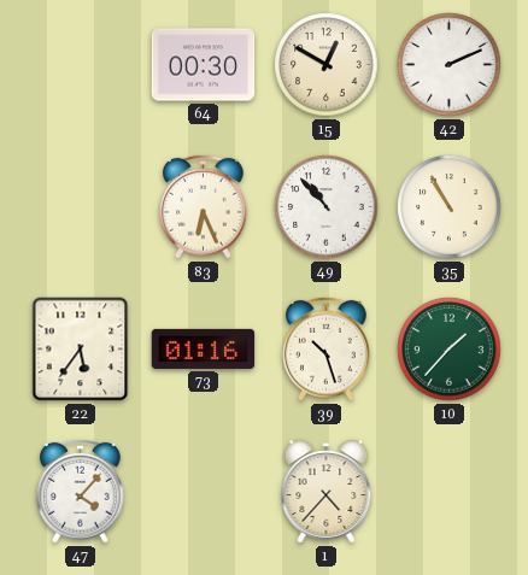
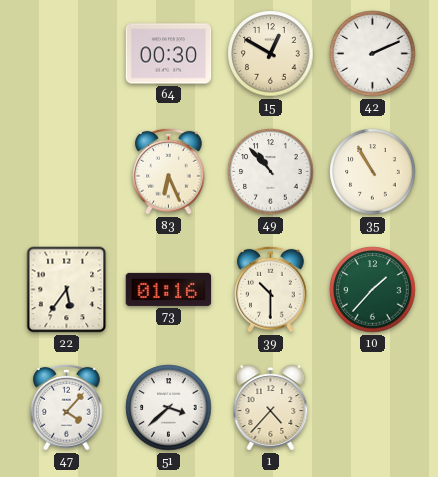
39: 10:27 -> 10:30
51: none -> 3:38
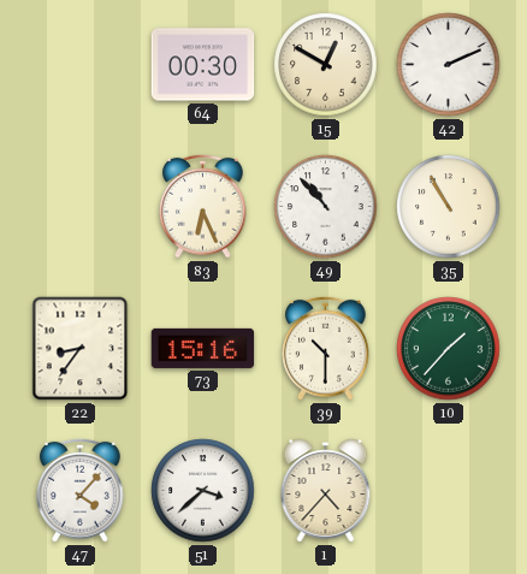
22: 5:36 -> 8:36
73: 01:16 -> 15:16
